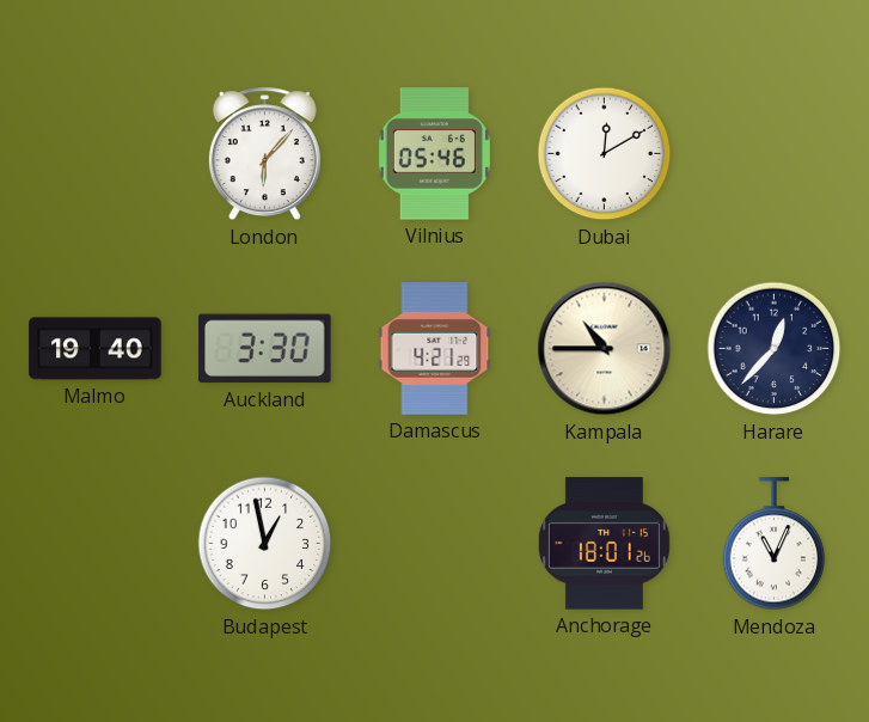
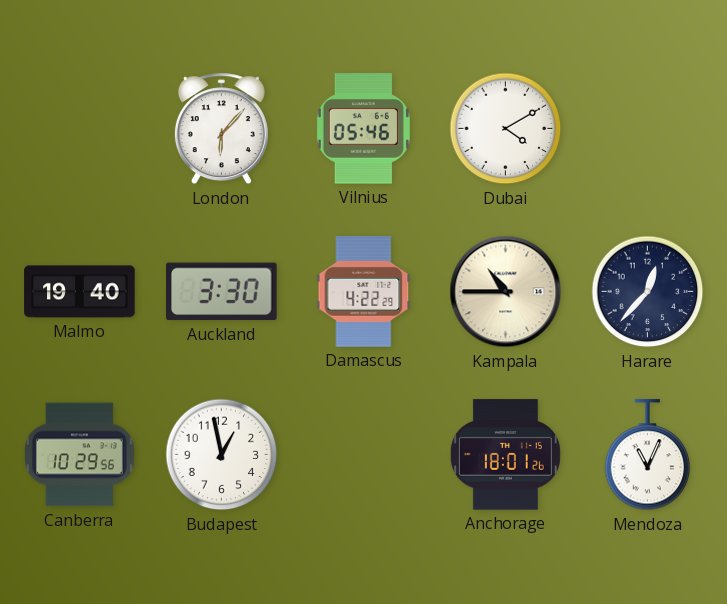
Dubai: 12:10 -> 4:10
Damascus: 4:21 -> 4:22
Canberra: none -> 10:29
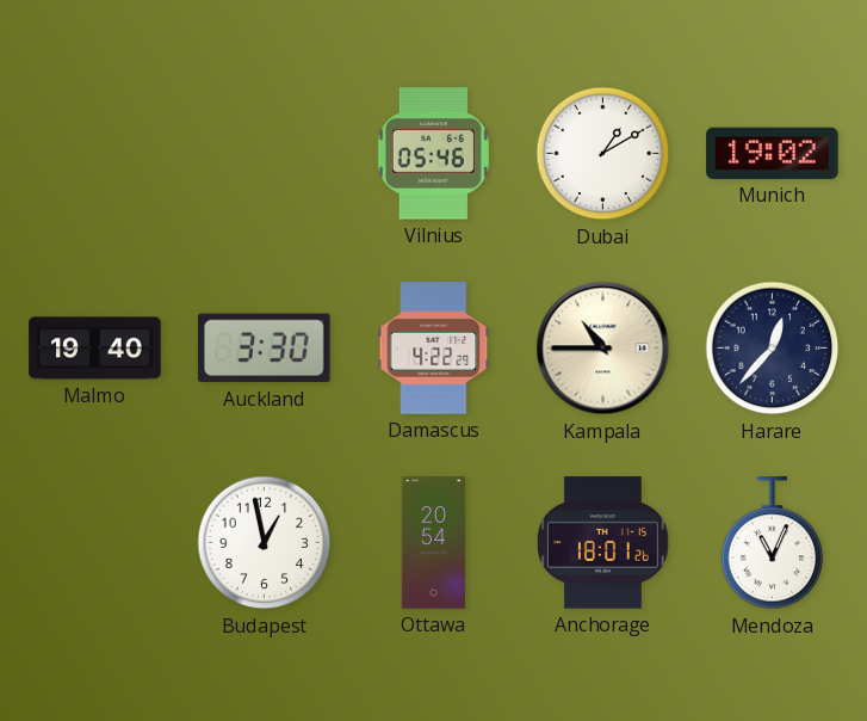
London: 6:07 -> none
Dubai: 4:10 -> 1:10
Munich: none -> 19:02
Canberra: 10:29 -> none
Ottawa: none -> 20:54
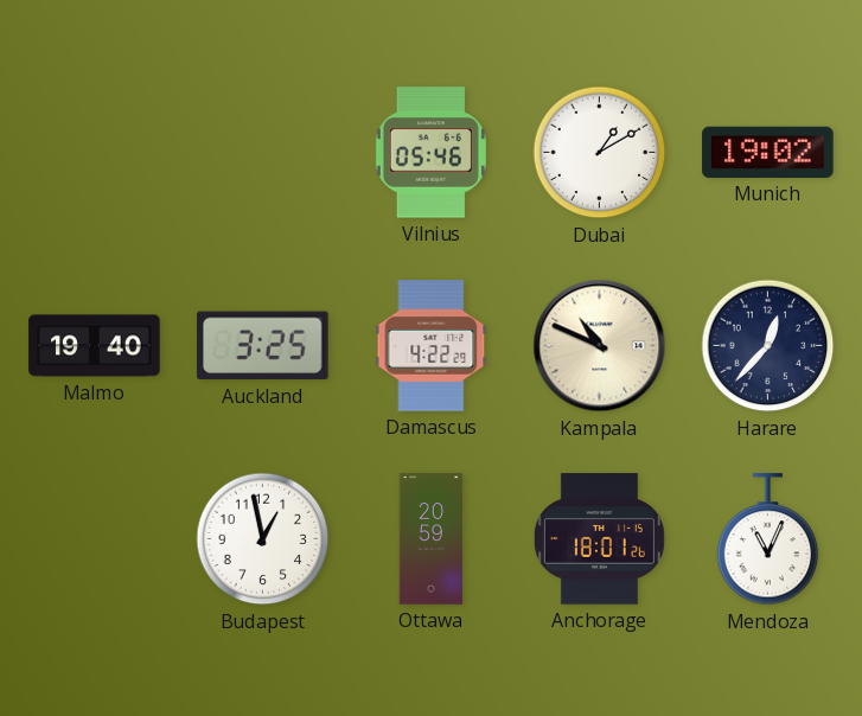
Auckland: 3:30 -> 3:25
Kampala: 10:45 -> 10:49
Ottawa: 20:54 -> 20:59
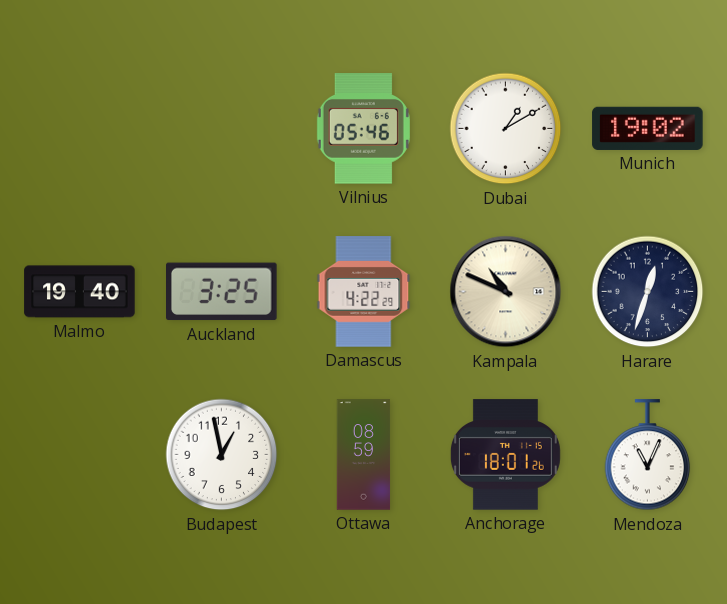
Harare: 12:37 -> 12:33
Ottawa: 20:59 -> 08:59
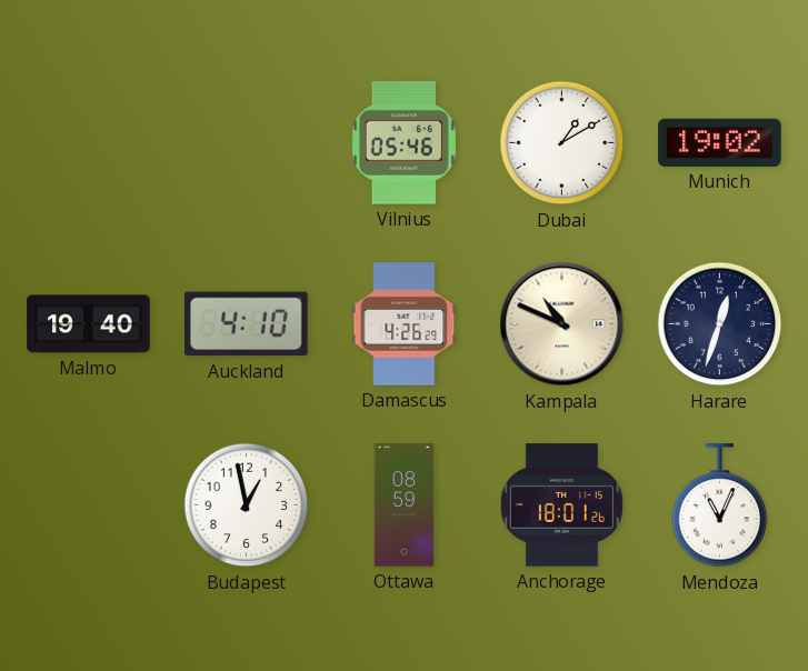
Auckland: 3:25 -> 4:10
Damascus: 4:22 -> 4:26
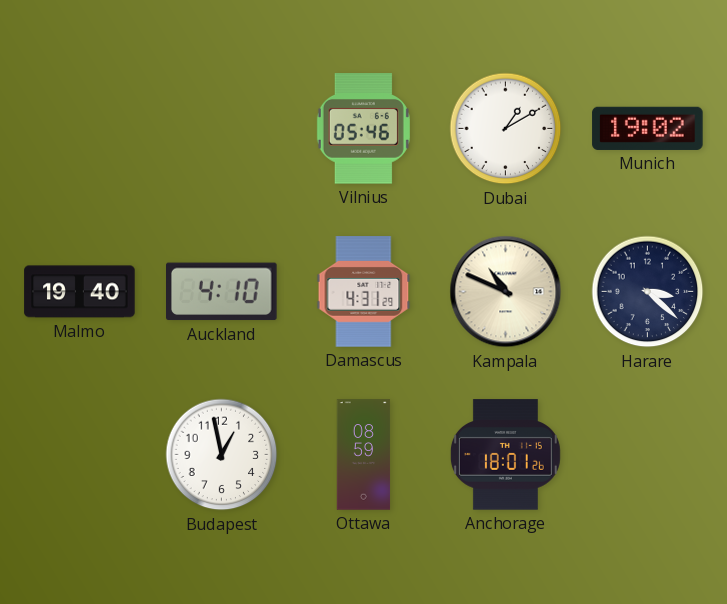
Damascus: 4:26 -> 4:31
Harare: 12:33 -> 3:22
Mendoza: 11:04 -> none
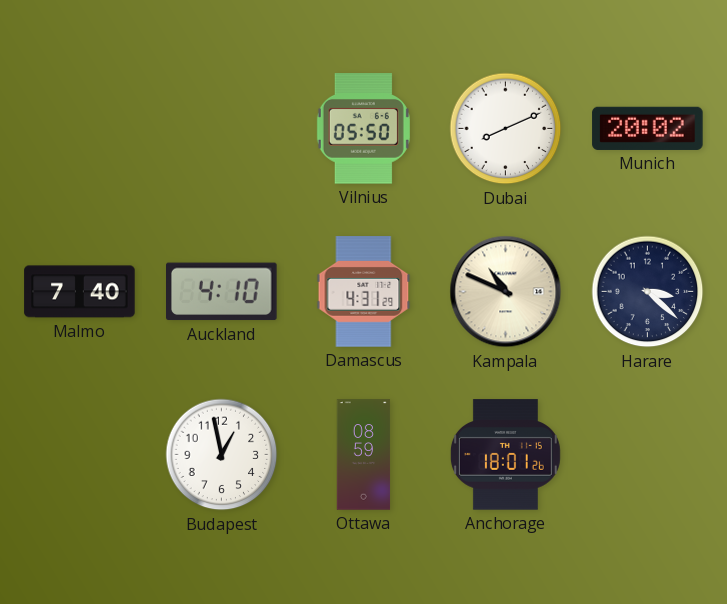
Vilnius: 05:46 -> 05:50
Dubai: 1:10 -> 8:11
Munich: 19:02 -> 20:02
Malmo: 19:40 -> 7:40
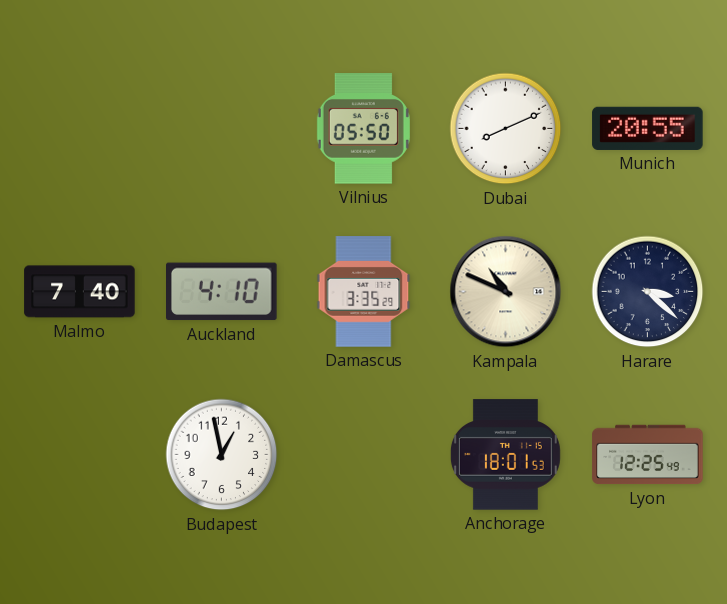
Munich: 20:02 -> 20:55
Damascus: 4:31 -> 3:35
Ottawa: 08:59 -> none
Anchorage: 18:01:26 -> 18:01:53
Lyon: none -> 12:25
